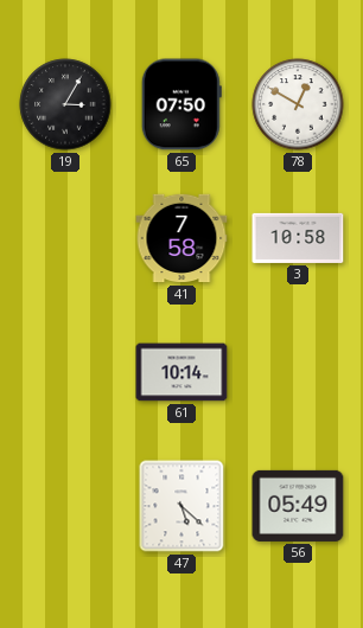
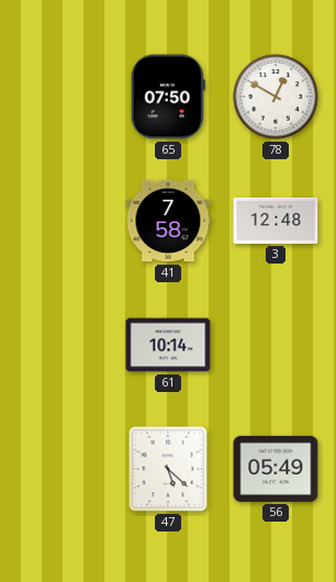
19: 3:05 -> none
3: 10:58 -> 12:48
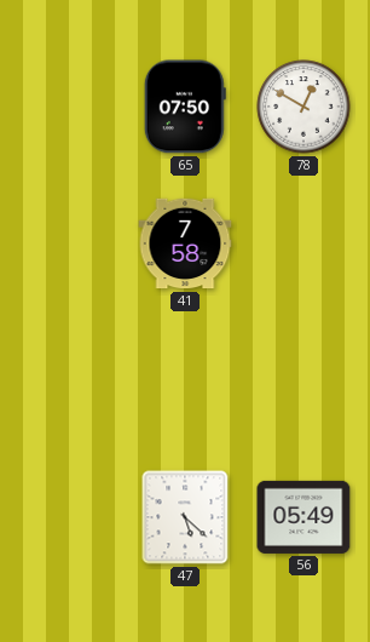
3: 12:48 -> none
61: 10:14 -> none
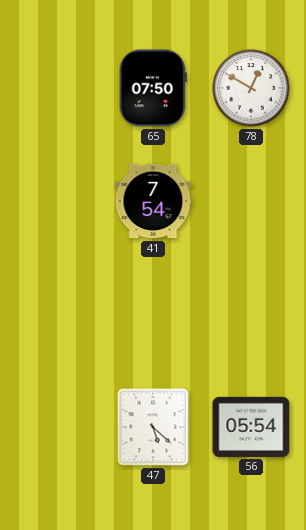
41: 7:58 -> 7:54
56: 05:49 -> 05:54
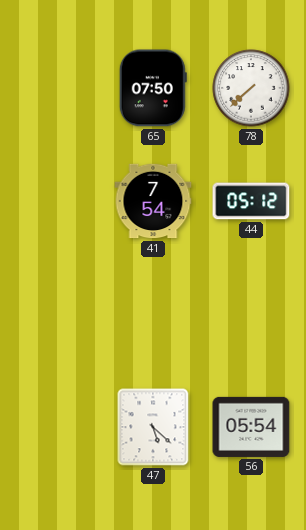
78: 12:50 -> 7:38
44: none -> 05:12
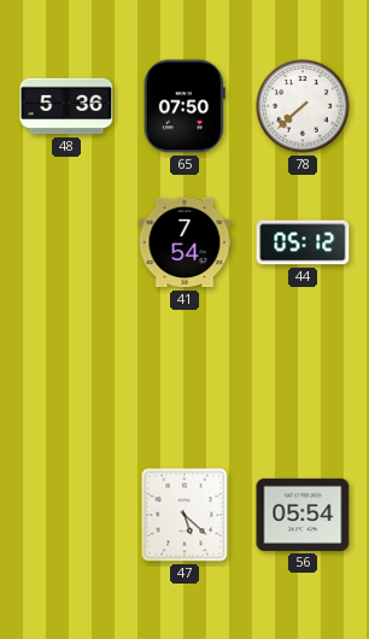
48: none -> 5:36
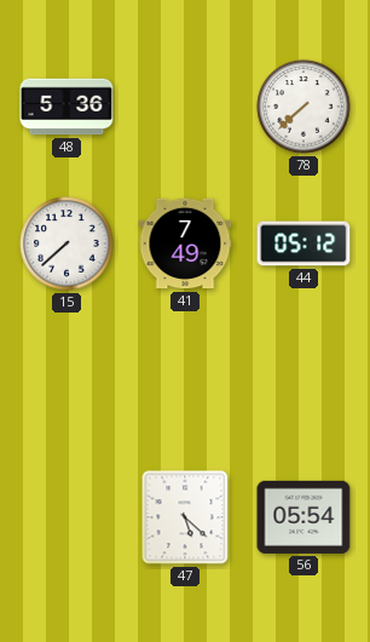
65: 07:50 -> none
15: none -> 7:38
41: 7:54 -> 7:49
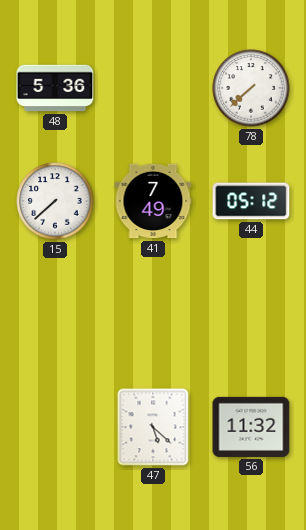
56: 05:54 -> 11:32
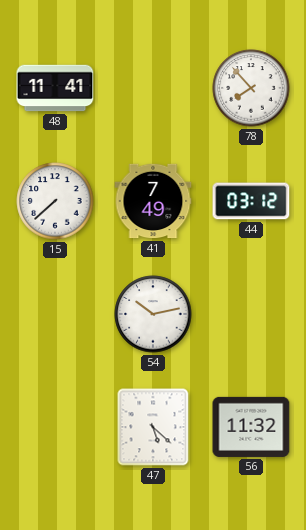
48: 5:36 -> 11:41
78: 7:38 -> 7:53
44: 05:12 -> 03:12
54: none -> 10:13
